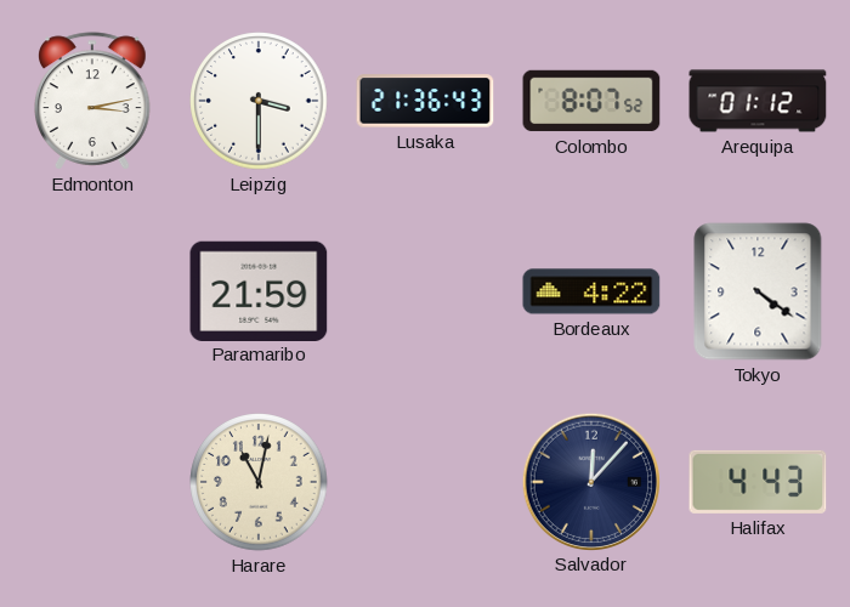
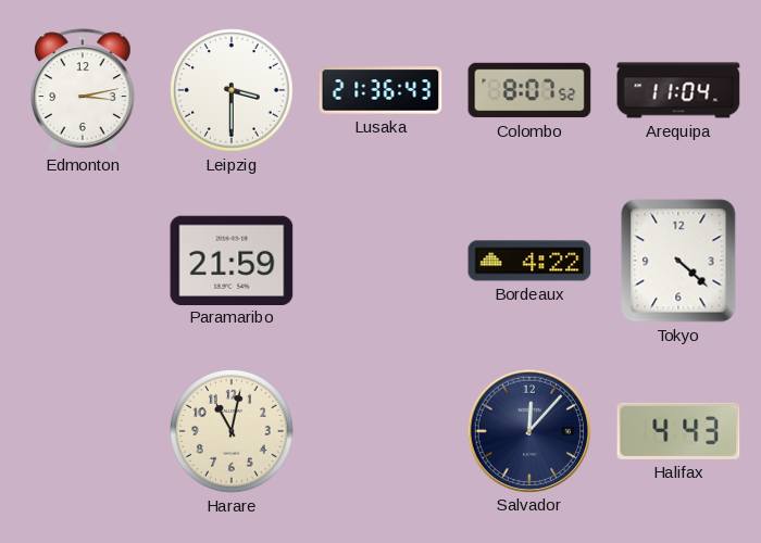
Arequipa: 01:12 -> 11:04
Tokyo: 4:21 -> 4:22
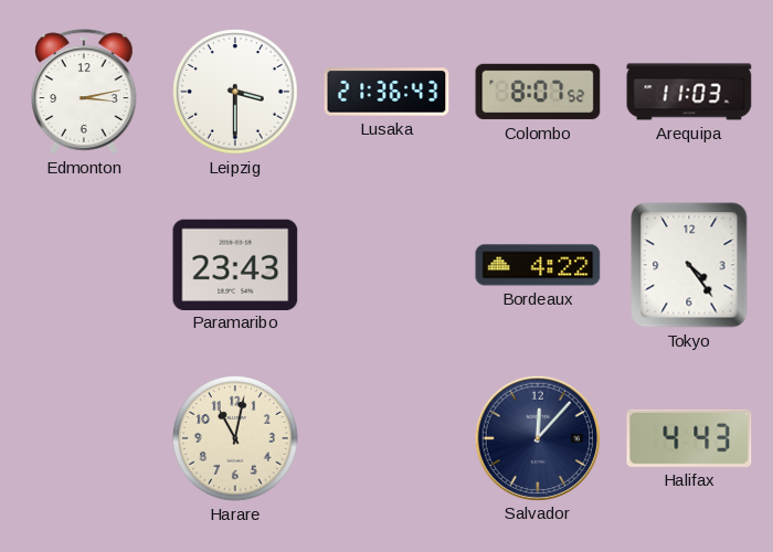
Arequipa: 11:04 -> 11:03
Paramaribo: 21:59 -> 23:43
Tokyo: 4:22 -> 4:24
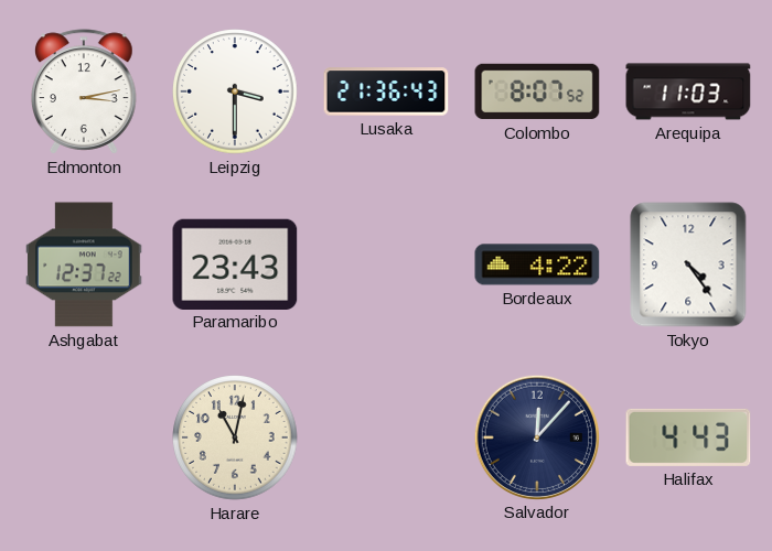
Ashgabat: none -> 12:37
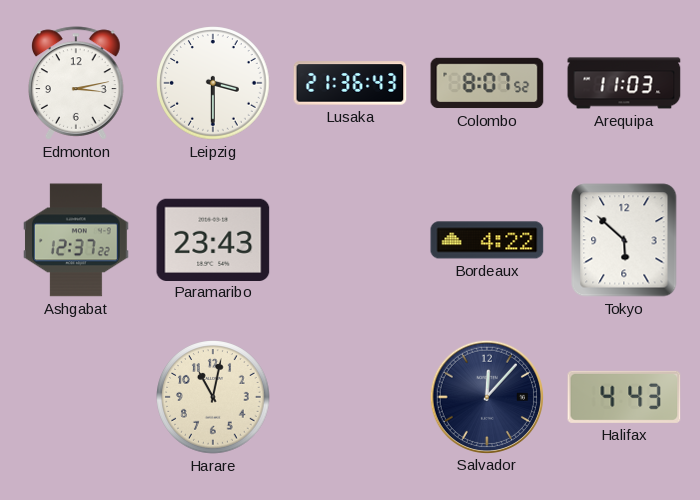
Tokyo: 4:24 -> 5:52
